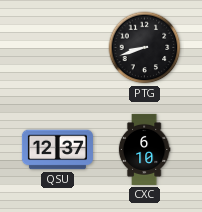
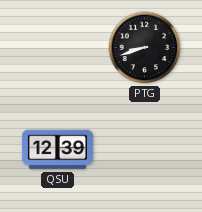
QSU: 12:37 -> 12:39
CXC: 6:10 -> none
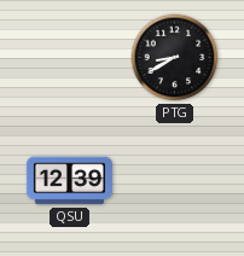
PTG: 8:42 -> 8:40
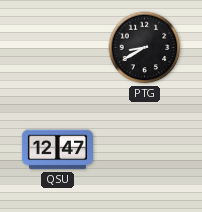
QSU: 12:39 -> 12:47
